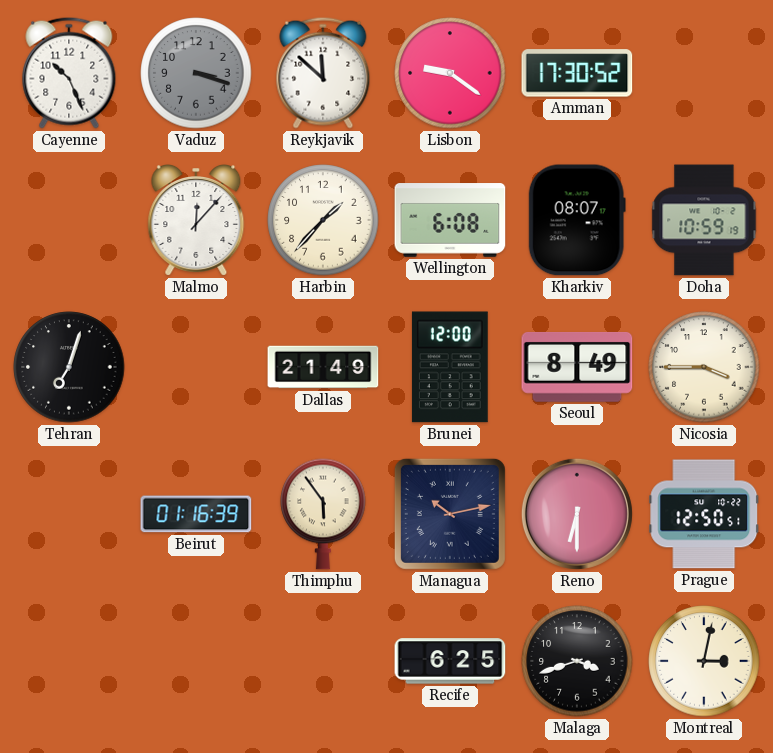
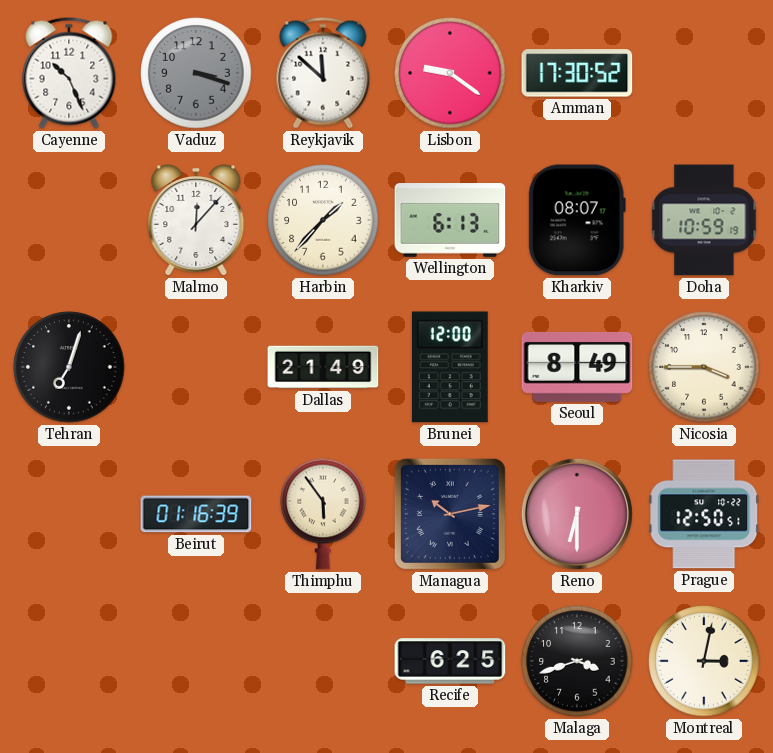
Wellington: 6:08 -> 6:13
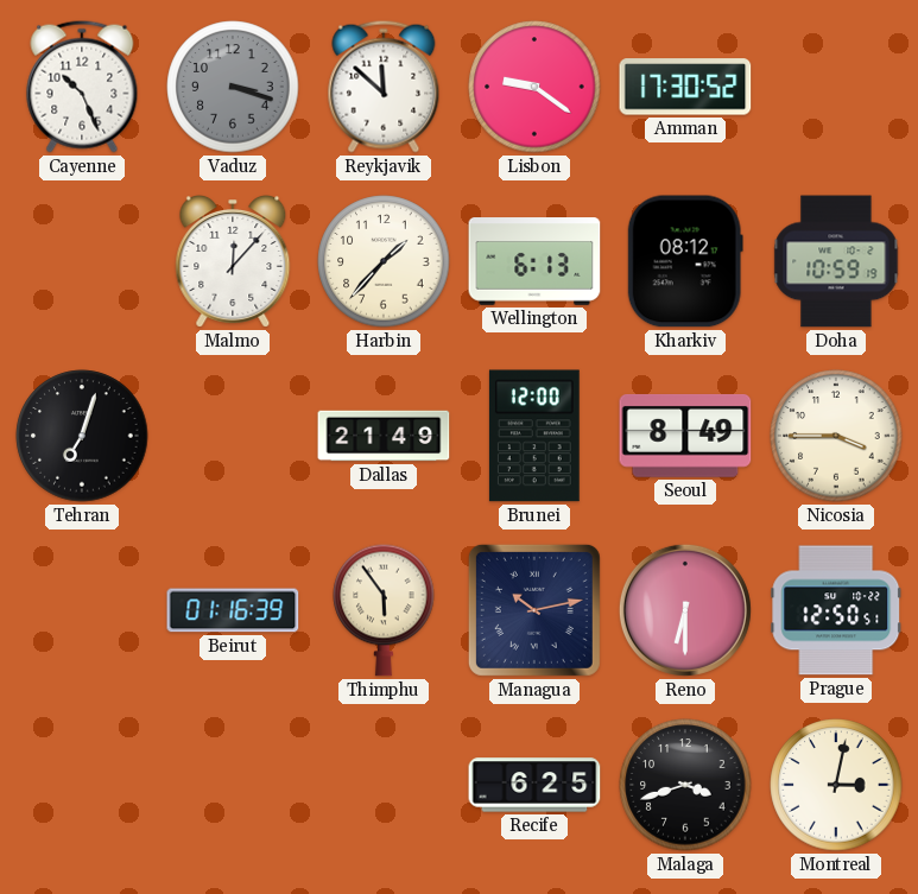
Kharkiv: 08:07 -> 08:12
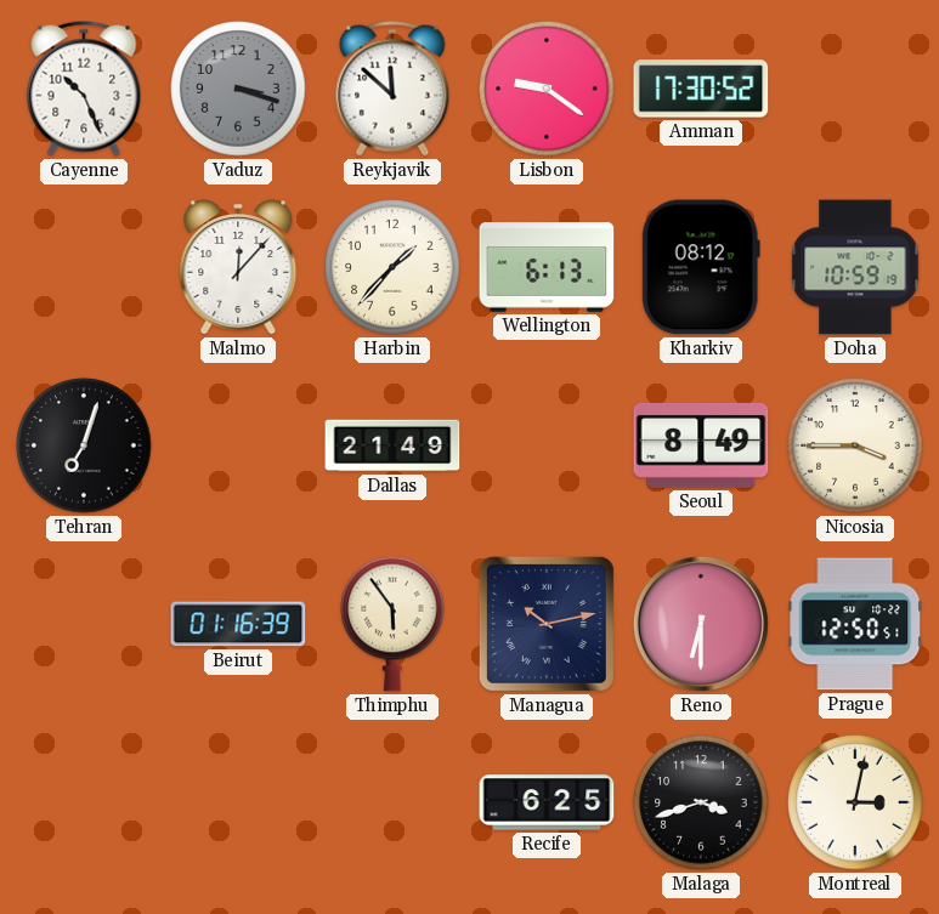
Brunei: 12:00 -> none
